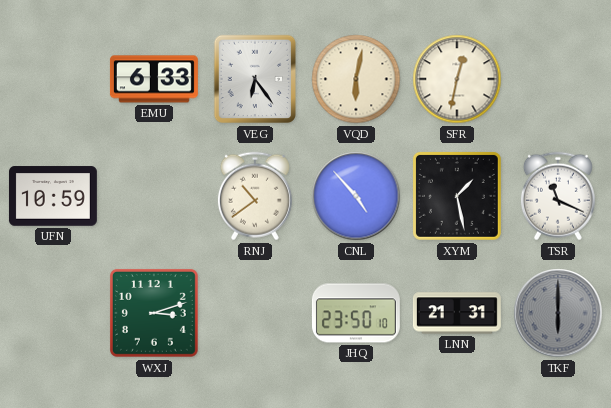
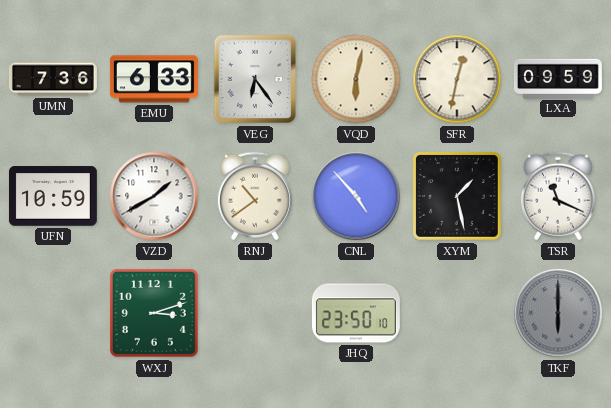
UMN: none -> 7:36
LXA: none -> 09:59
VZD: none -> 1:40
LNN: 21:31 -> none
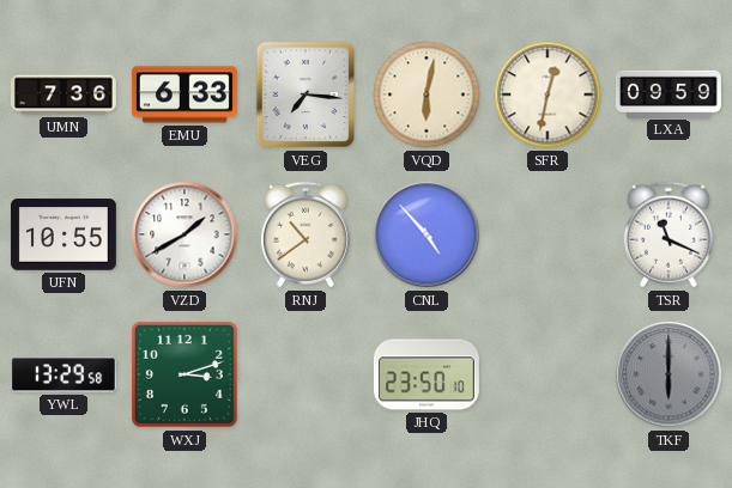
VEG: 6:24 -> 7:16
UFN: 10:59 -> 10:55
XYM: 1:28 -> none
YWL: none -> 13:29
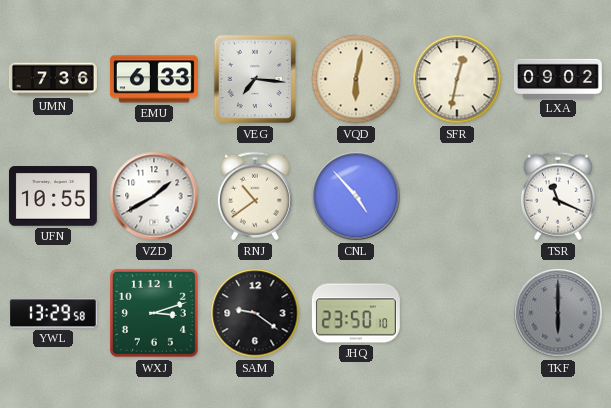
LXA: 09:59 -> 09:02
SAM: none -> 9:21
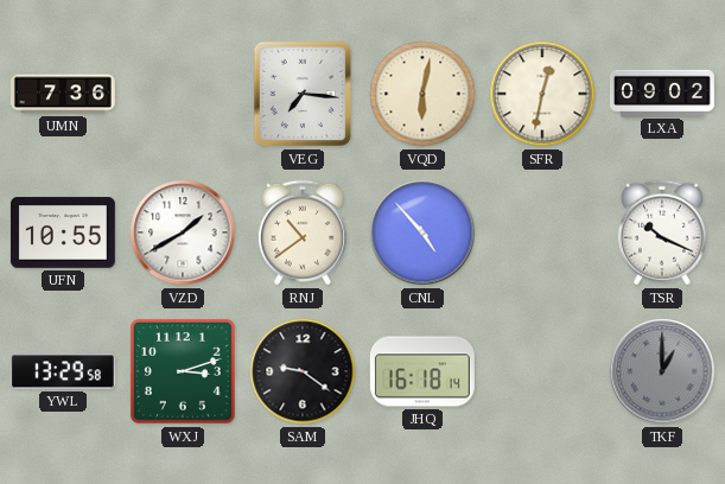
EMU: 6:33 -> none
TSR: 11:19 -> 10:19
JHQ: 23:50 -> 16:18
TKF: 6:00 -> 1:00
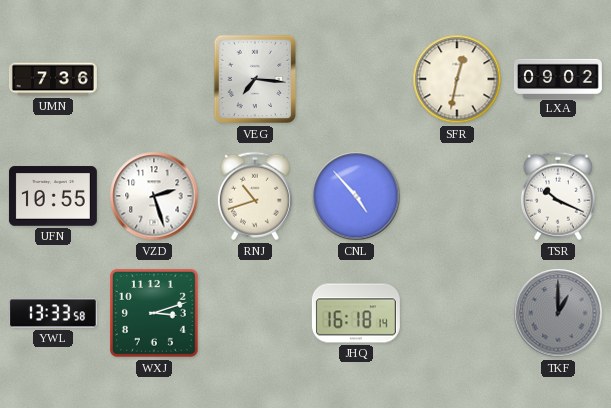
VQD: 6:02 -> none
VZD: 1:40 -> 2:27
RNJ: 10:39 -> 10:42
YWL: 13:29 -> 13:33
SAM: 9:21 -> none
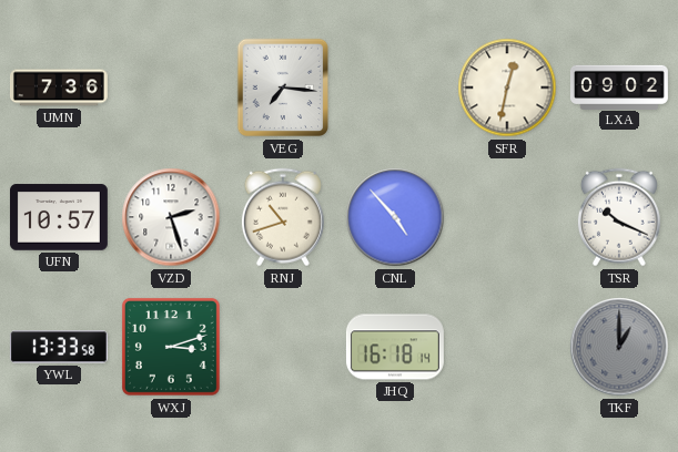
UFN: 10:55 -> 10:57
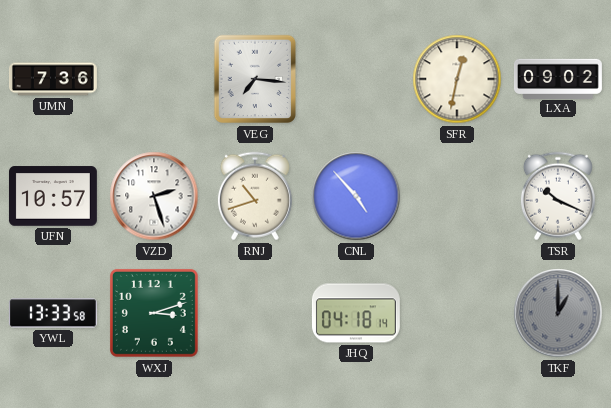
JHQ: 16:18 -> 04:18
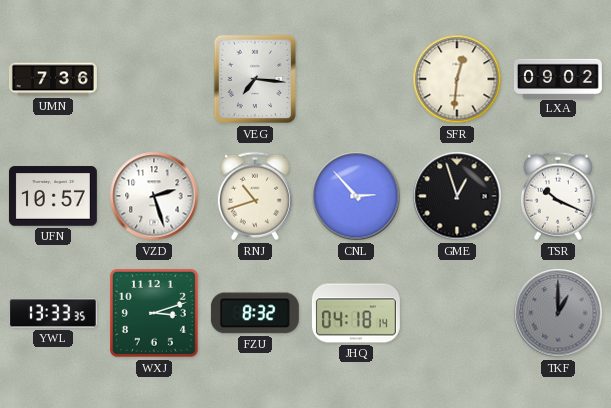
SFR: 12:32 -> 12:31
CNL: 4:53 -> 2:53
GME: none -> 12:57
YWL: 13:33:58 -> 13:33:35
FZU: none -> 8:32
